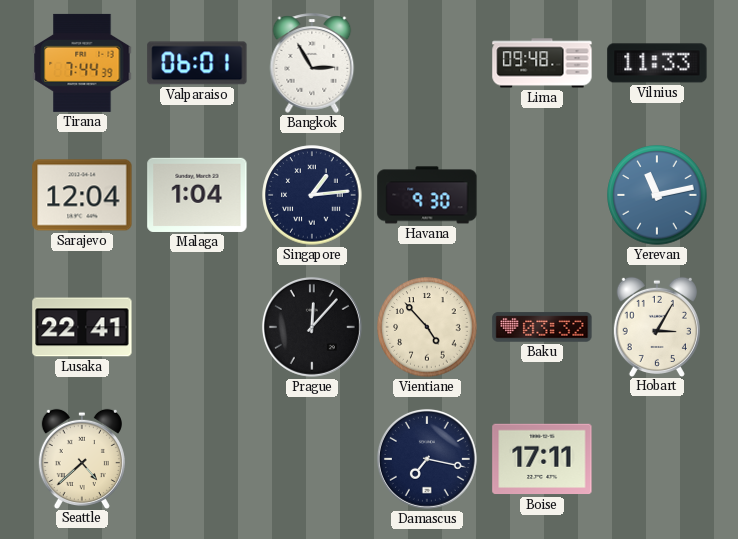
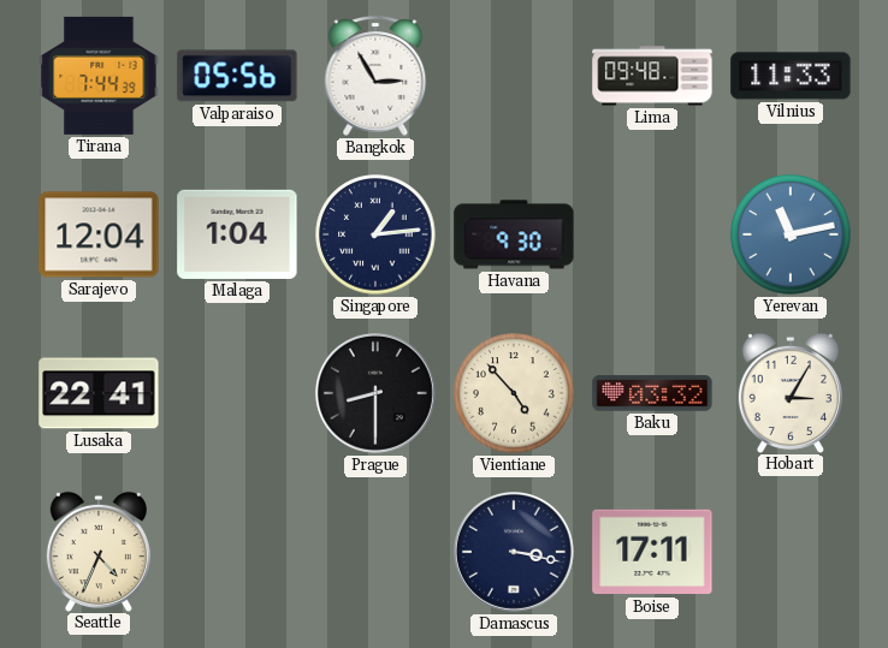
Valparaiso: 06:01 -> 05:56
Prague: 12:07 -> 8:30
Seattle: 4:38 -> 4:34
Damascus: 7:17 -> 3:17
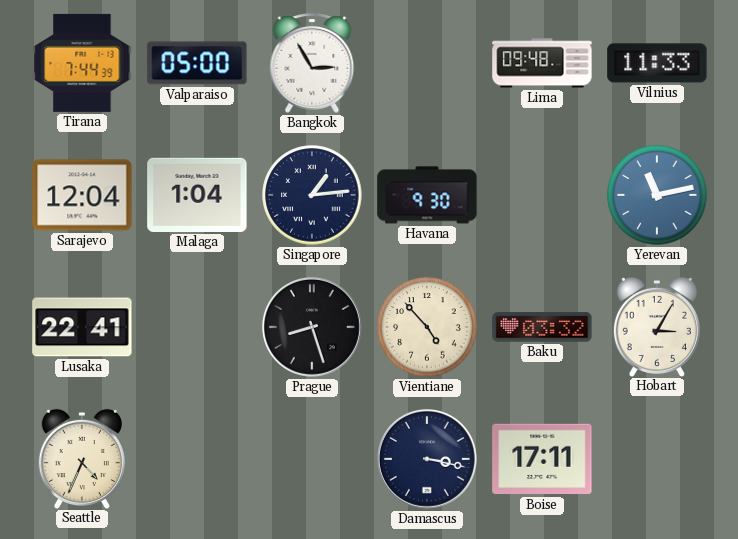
Valparaiso: 05:56 -> 05:00
Prague: 8:30 -> 8:27
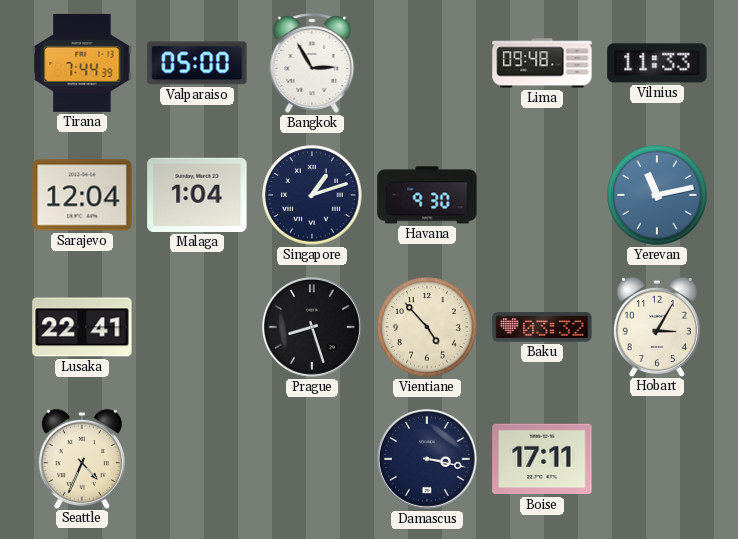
Singapore: 1:14 -> 1:12
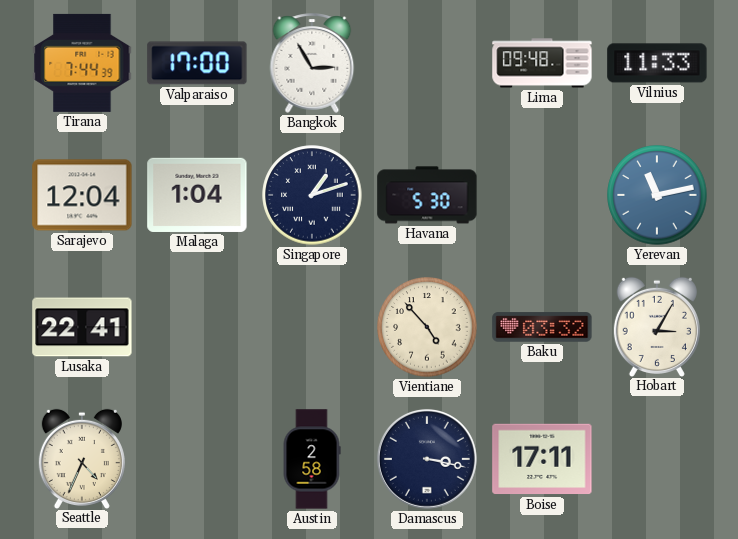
Valparaiso: 05:00 -> 17:00
Havana: 9:30 -> 5:30
Prague: 8:27 -> none
Austin: none -> 2:58
